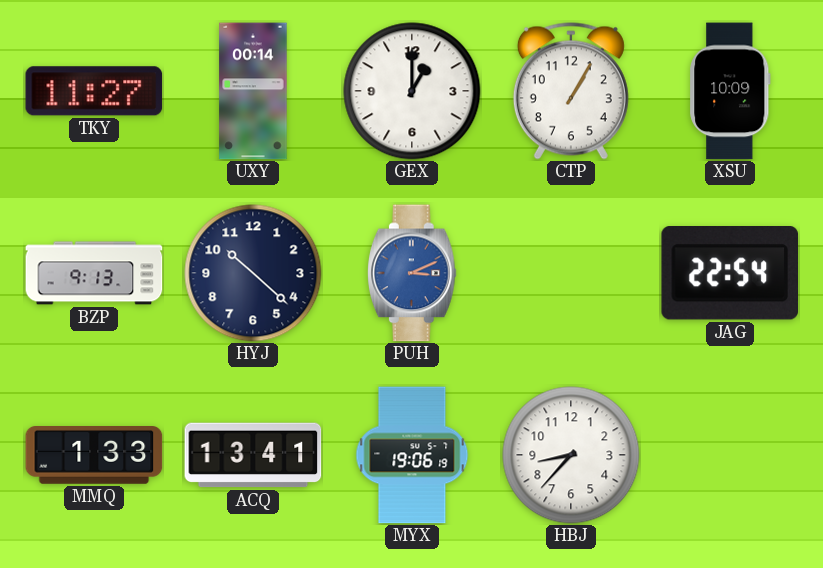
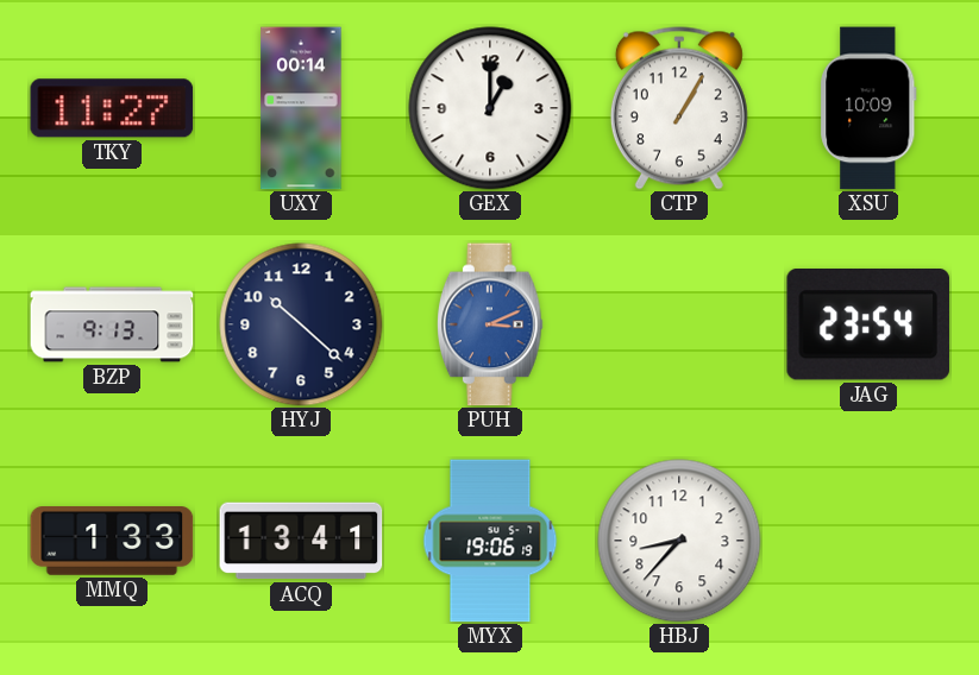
JAG: 22:54 -> 23:54
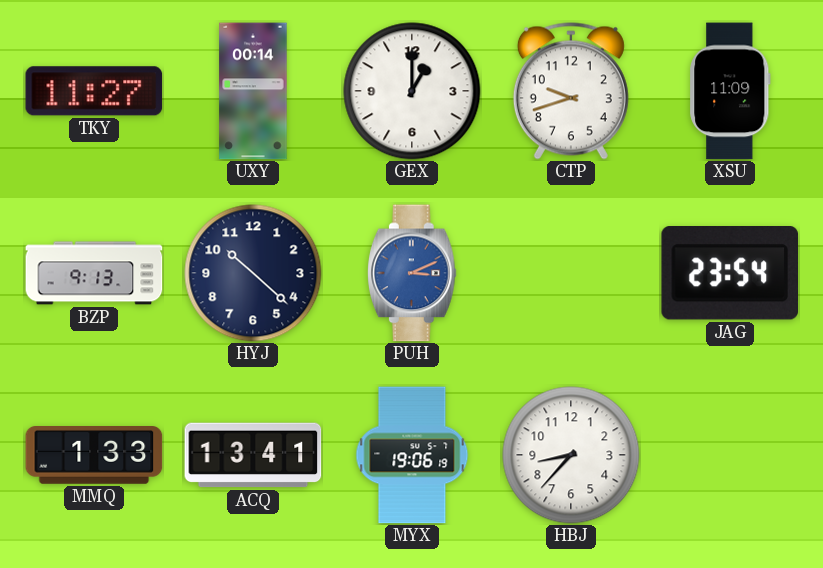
CTP: 1:05 -> 9:42
XSU: 10:09 -> 11:09
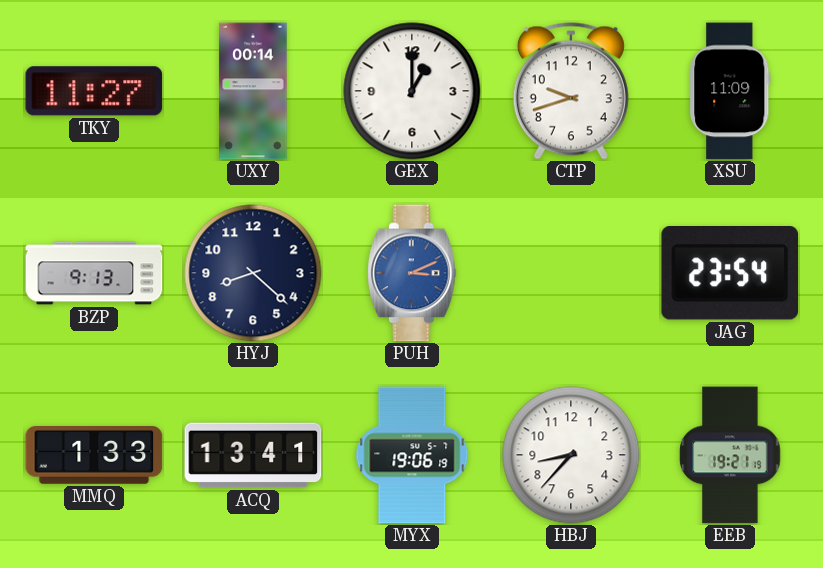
HYJ: 10:22 -> 8:22
EEB: none -> 19:21
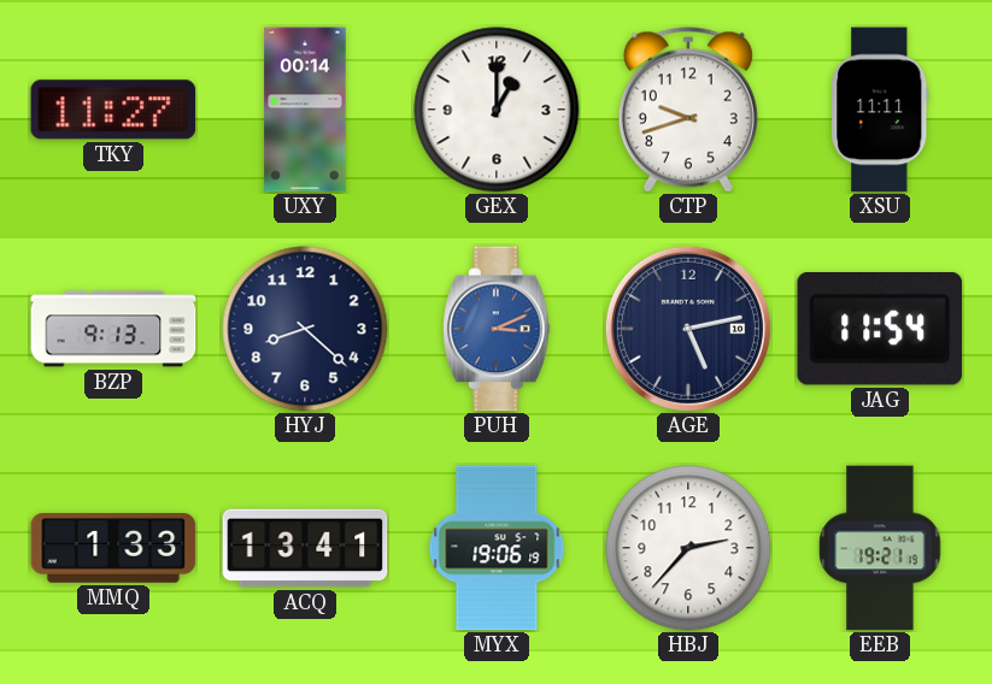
XSU: 11:09 -> 11:11
AGE: none -> 5:13
JAG: 23:54 -> 11:54
HBJ: 8:37 -> 2:37
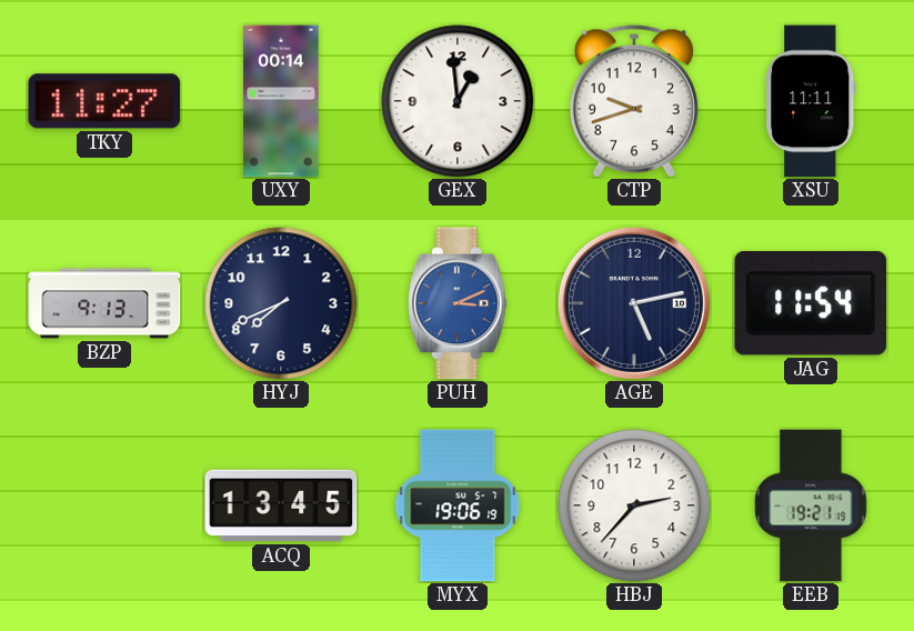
GEX: 1:00 -> 12:59
HYJ: 8:22 -> 7:41
MMQ: 1:33 -> none
ACQ: 13:41 -> 13:45
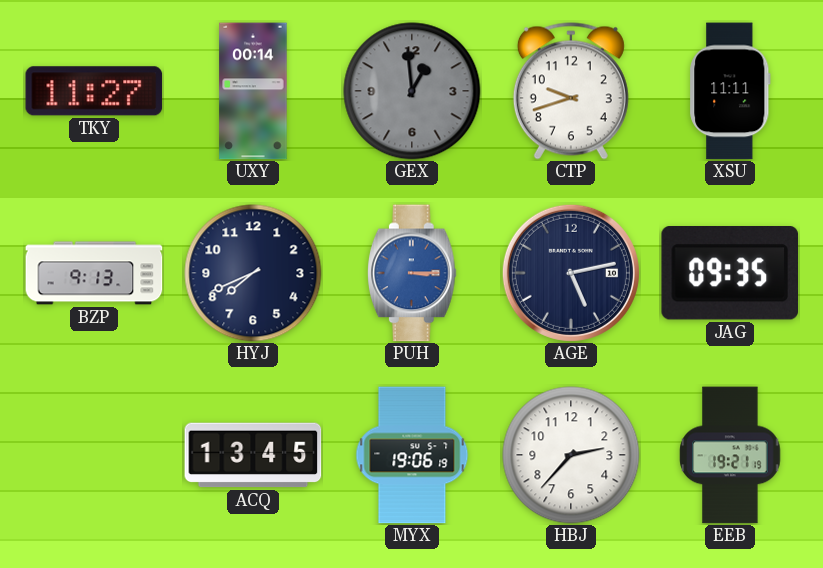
GEX dial: white -> grey
PUH: 3:11 -> 3:15
JAG: 11:54 -> 09:35
